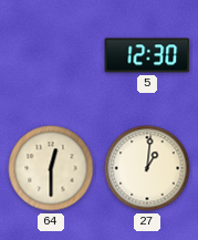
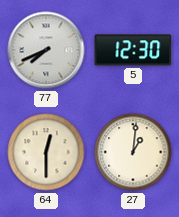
77: none -> 7:41
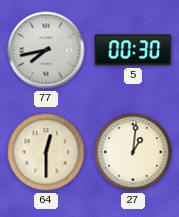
77: 7:41 -> 7:43
5: 12:30 -> 00:30
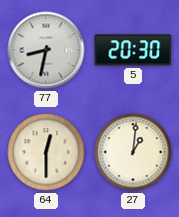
77: 7:43 -> 8:32
5: 00:30 -> 20:30
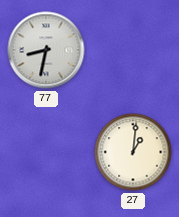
5: 20:30 -> none
64: 12:30 -> none
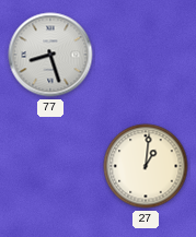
77: 8:32 -> 8:27
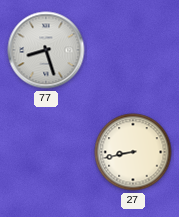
27: 1:01 -> 8:43
